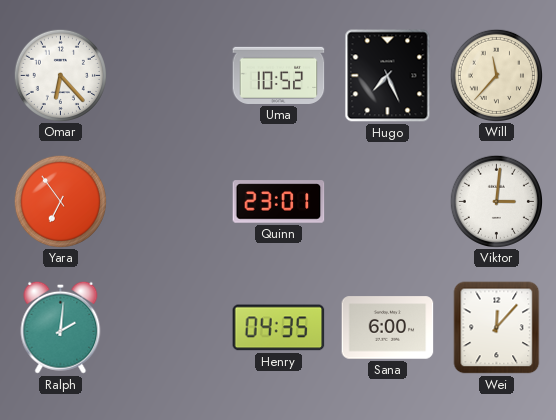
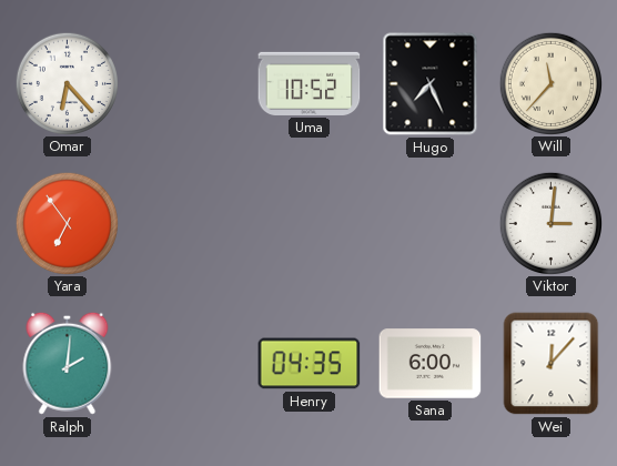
Quinn: 23:01 -> none
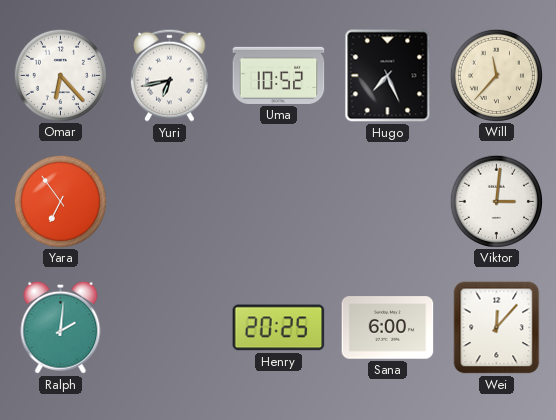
Yuri: none -> 6:43
Henry: 04:35 -> 20:25
